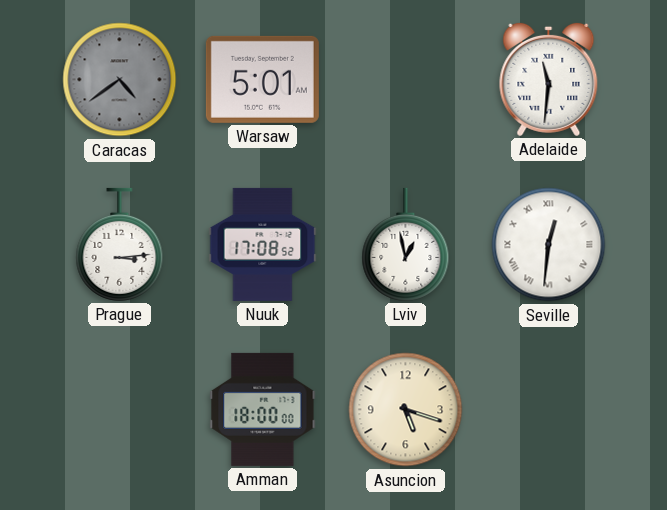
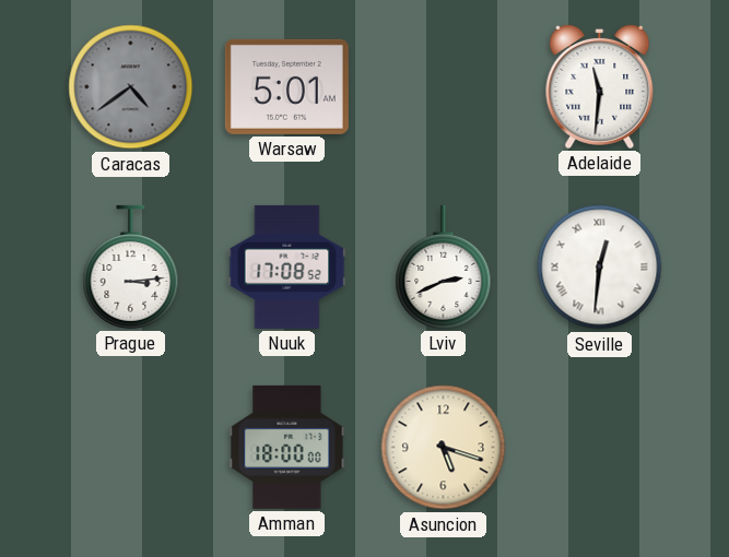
Lviv: 12:58 -> 2:41
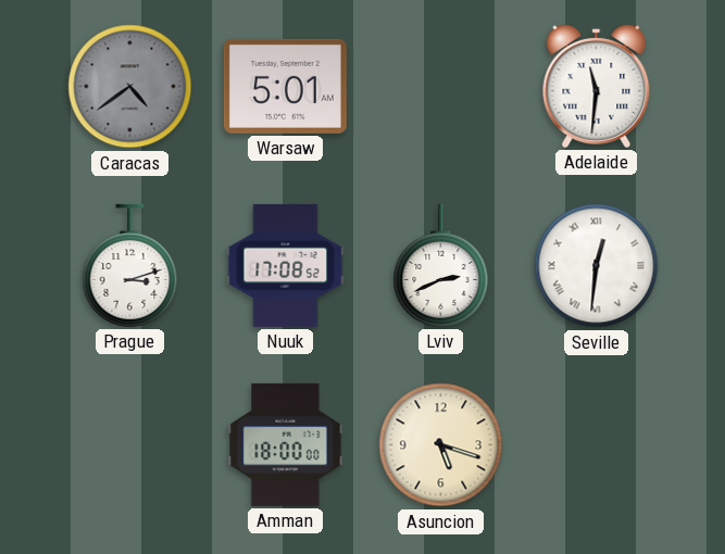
Prague: 3:14 -> 3:12
